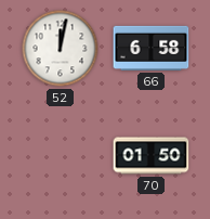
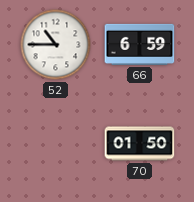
52: 12:02 -> 10:45
66: 6:58 -> 6:59
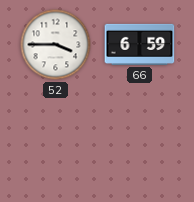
52: 10:45 -> 3:45
70: 01:50 -> none
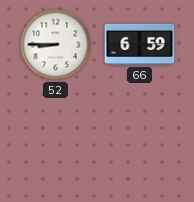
52: 3:45 -> 8:45
